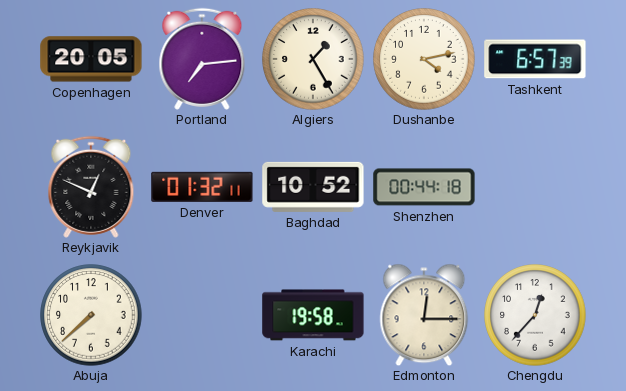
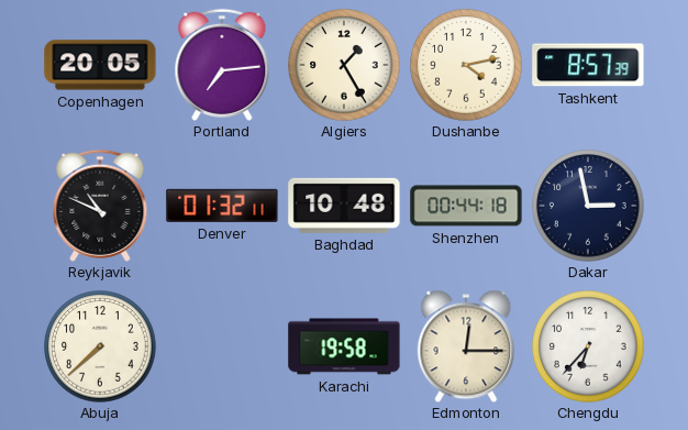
Tashkent: 6:57 -> 8:57
Reykjavik: 12:49 -> 10:49
Baghdad: 10:52 -> 10:48
Dakar: none -> 2:58
Chengdu: 12:37 -> 6:37
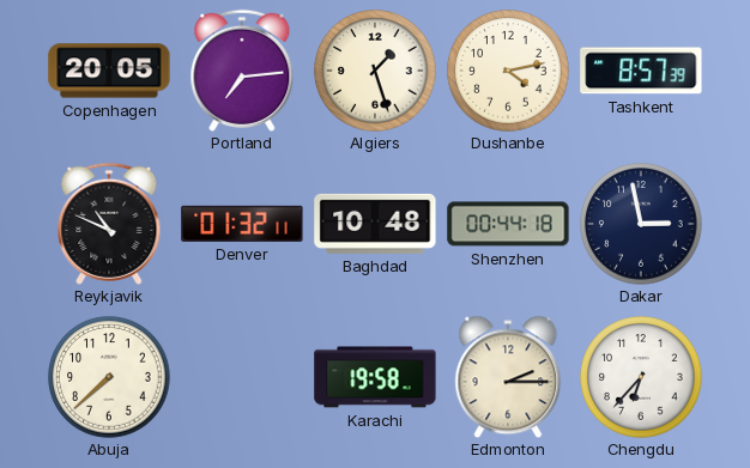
Algiers: 1:25 -> 1:27
Edmonton: 12:15 -> 2:15
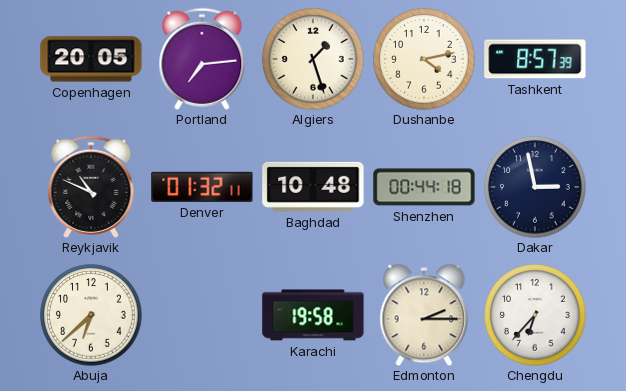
Abuja: 7:38 -> 6:38
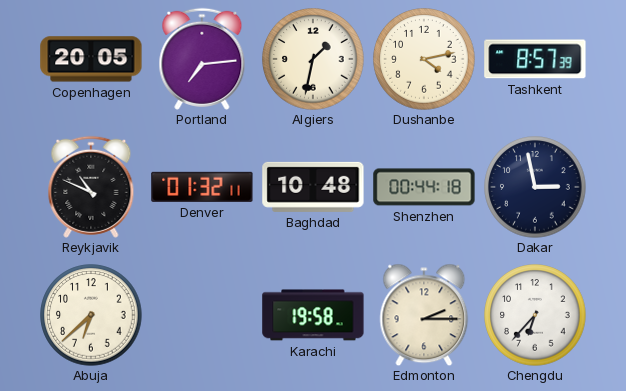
Algiers: 1:27 -> 1:32
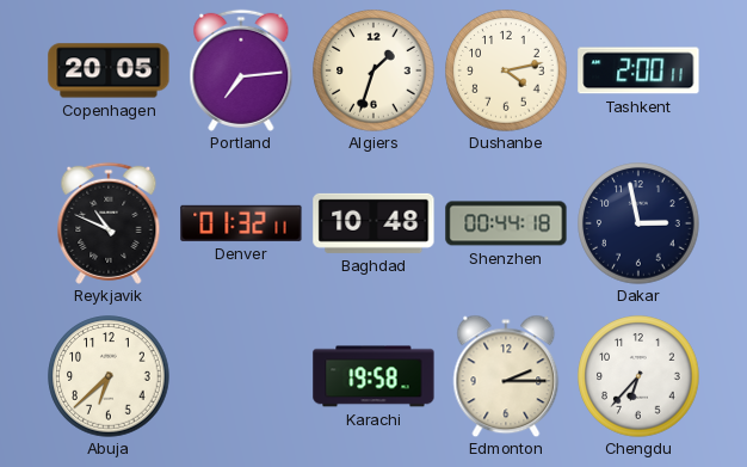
Algiers: 1:32 -> 1:33
Tashkent: 8:57 -> 2:00
